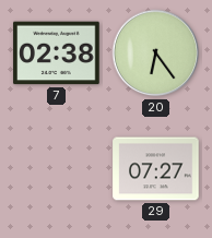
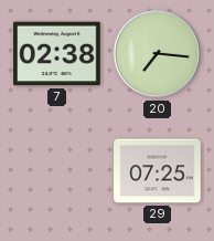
20: 6:24 -> 7:16
29: 07:27 -> 07:25
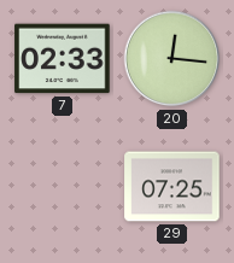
7: 02:38 -> 02:33
20: 7:16 -> 12:16
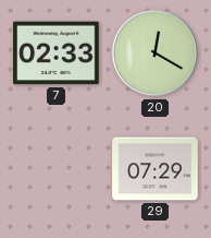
20: 12:16 -> 12:20
29: 07:25 -> 07:29
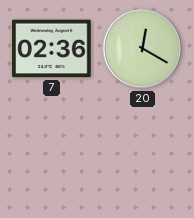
7: 02:33 -> 02:36
29: 07:29 -> none
